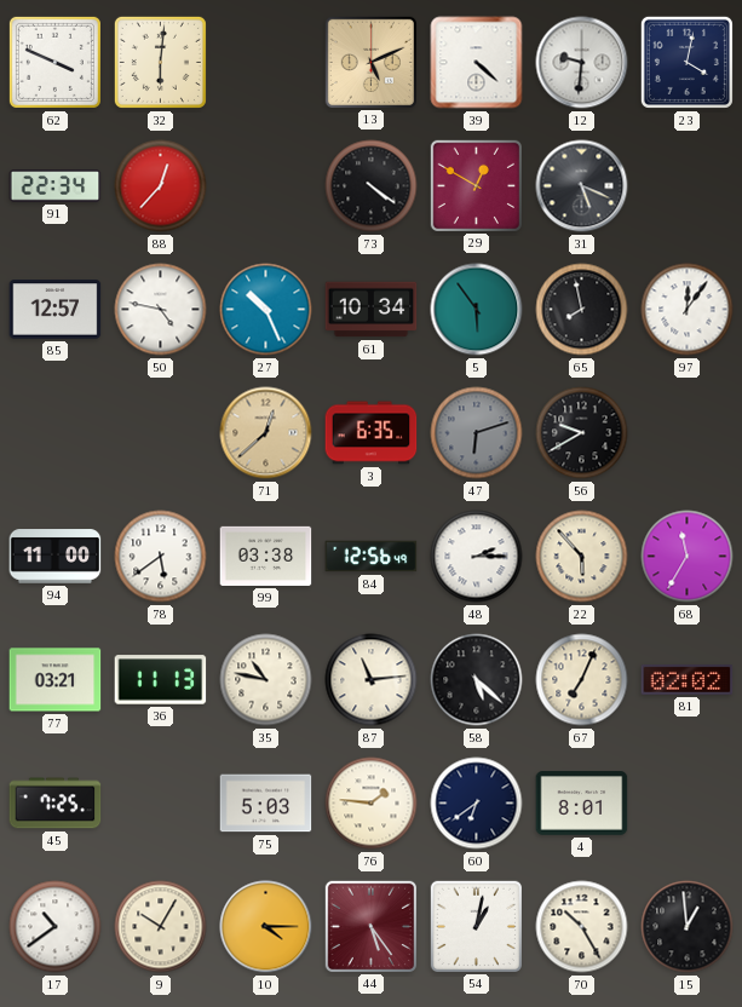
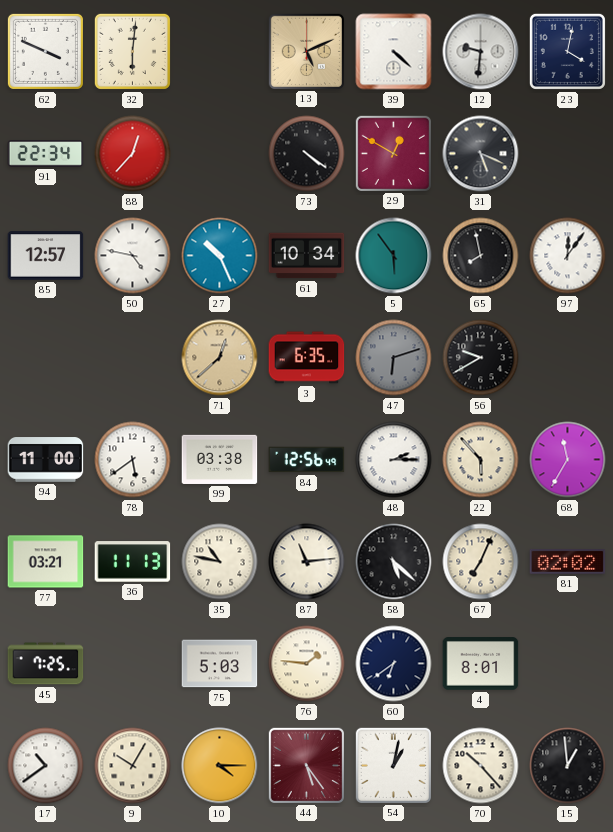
70: 10:25 -> 10:23
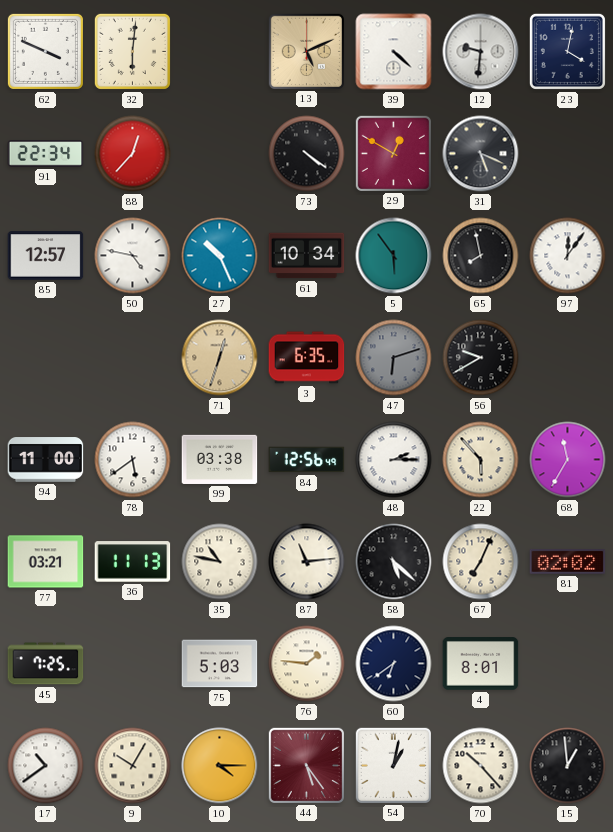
71: 12:38 -> 12:33
